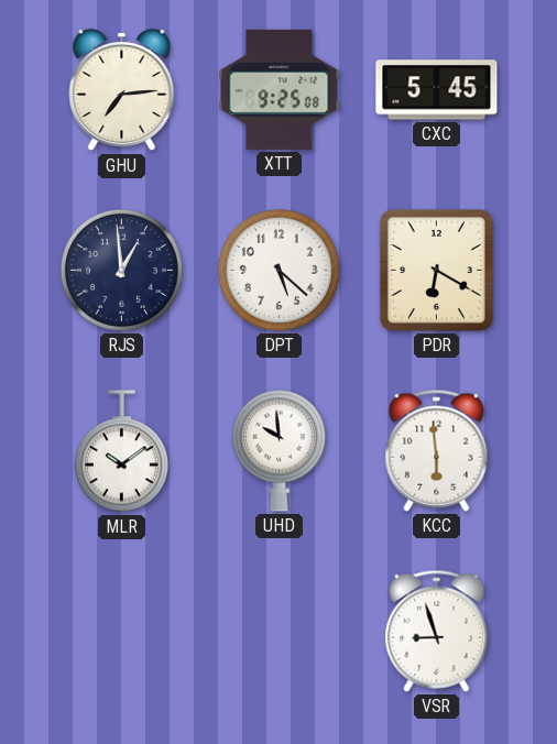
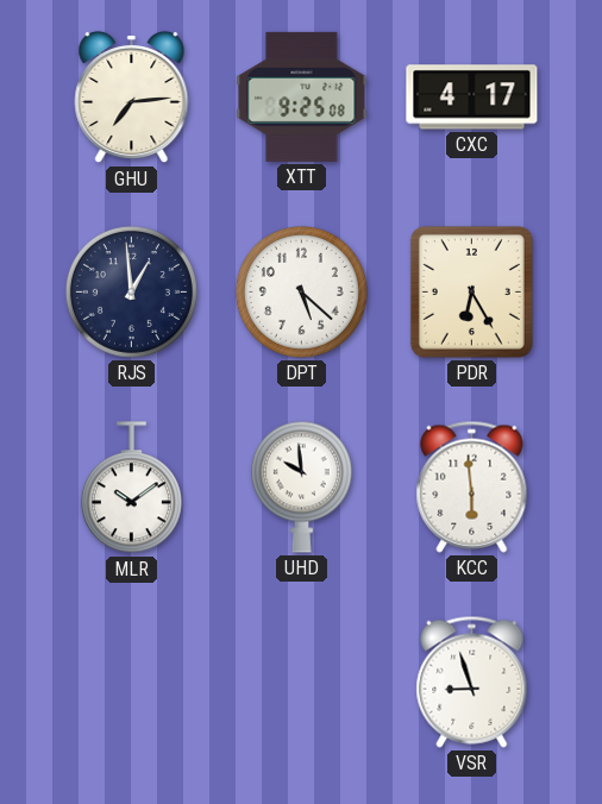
CXC: 5:45 -> 4:17
PDR: 6:20 -> 6:25
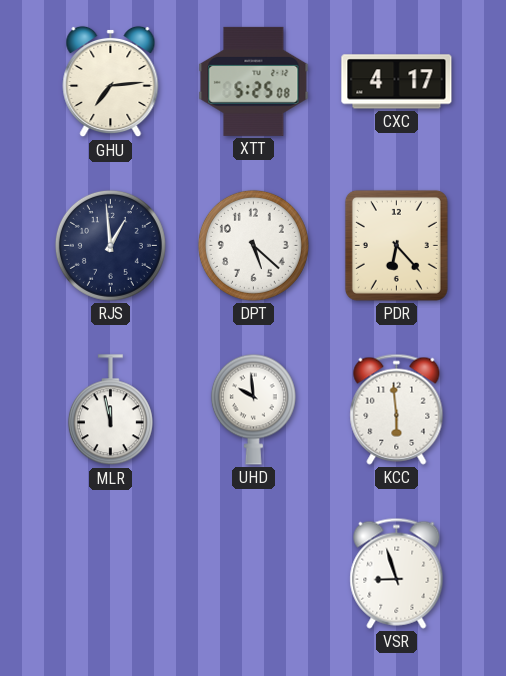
XTT: 9:25 -> 5:25
PDR: 6:25 -> 6:23
MLR: 10:09 -> 11:58
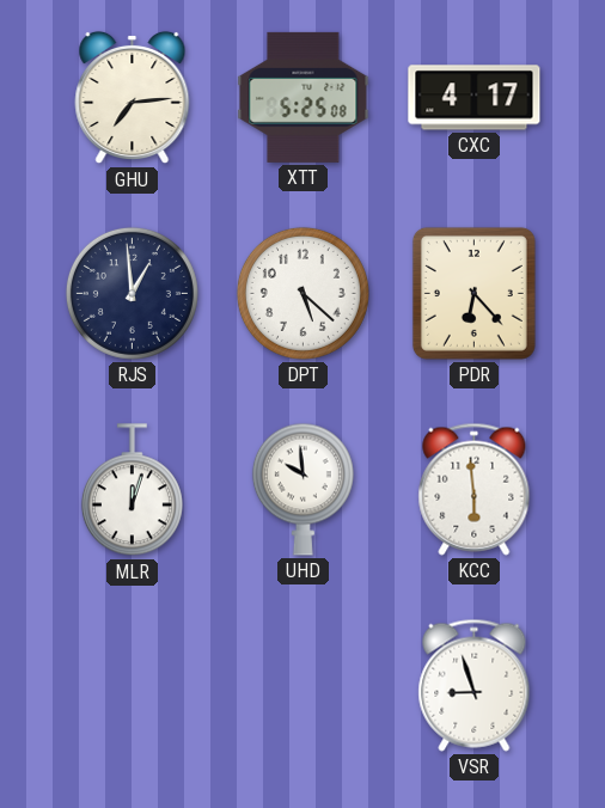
MLR: 11:58 -> 12:03
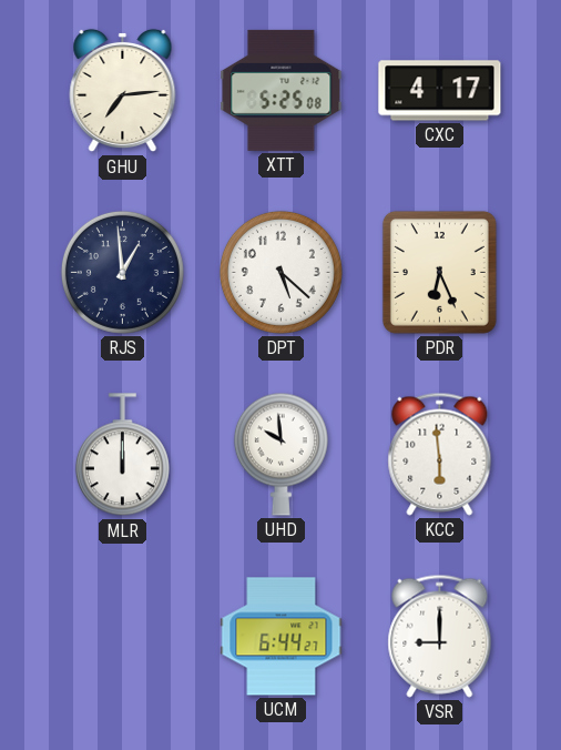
PDR: 6:23 -> 6:26
MLR: 12:03 -> 12:00
UCM: none -> 6:44
VSR: 8:57 -> 9:00
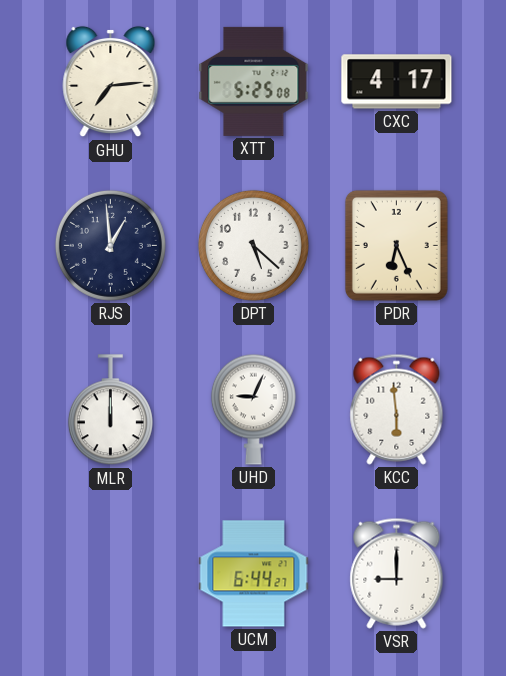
UHD: 9:59 -> 9:04
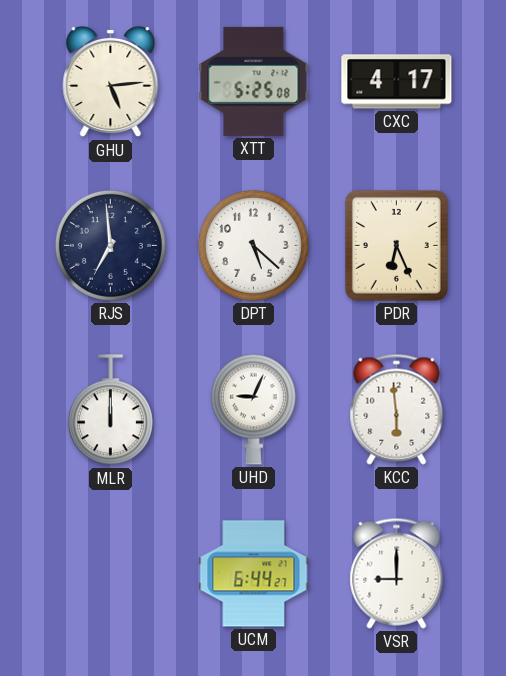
GHU: 7:14 -> 5:14
RJS: 12:59 -> 6:59
